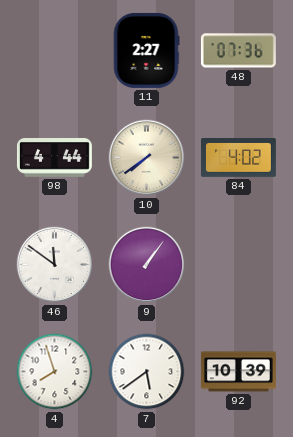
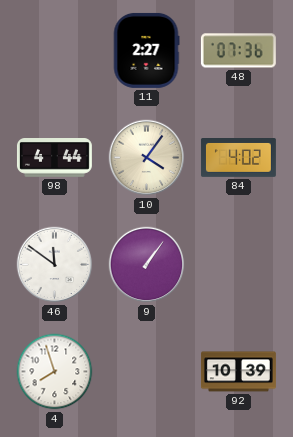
10: 7:39 -> 4:06
7: 5:39 -> none
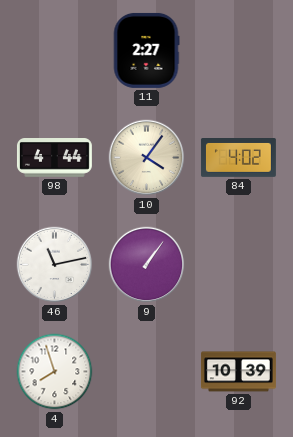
48: 07:36 -> none
46: 11:51 -> 11:13
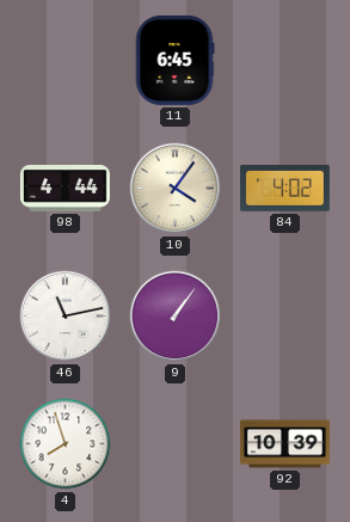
11: 2:27 -> 6:45
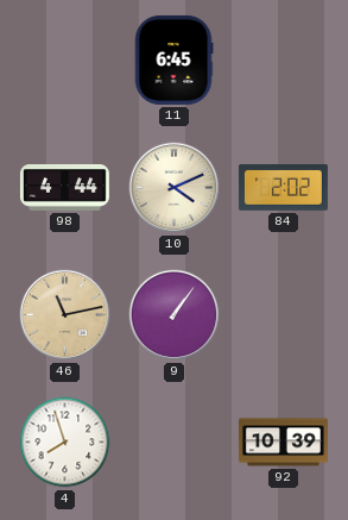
10: 4:06 -> 4:11
84: 4:02 -> 2:02
46 dial: white -> champagne
